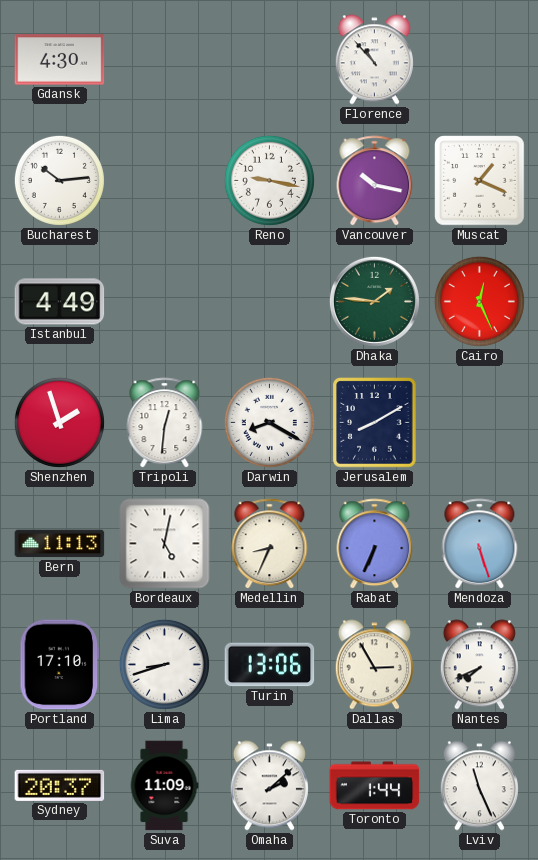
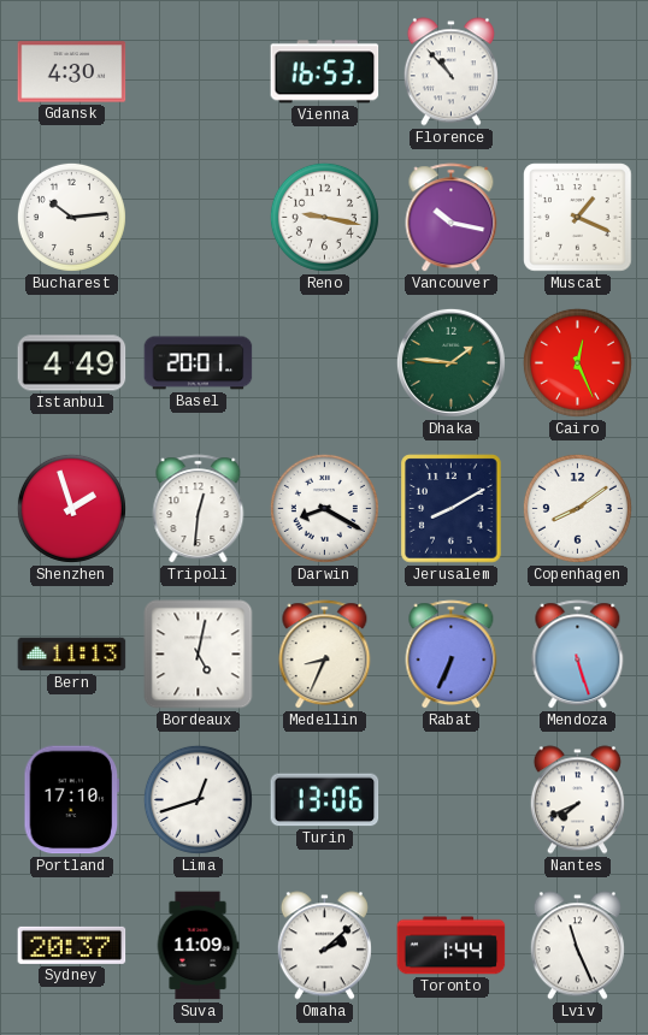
Vienna: none -> 16:53
Basel: none -> 20:01
Copenhagen: none -> 8:09
Lima: 8:42 -> 12:42
Dallas: 2:55 -> none
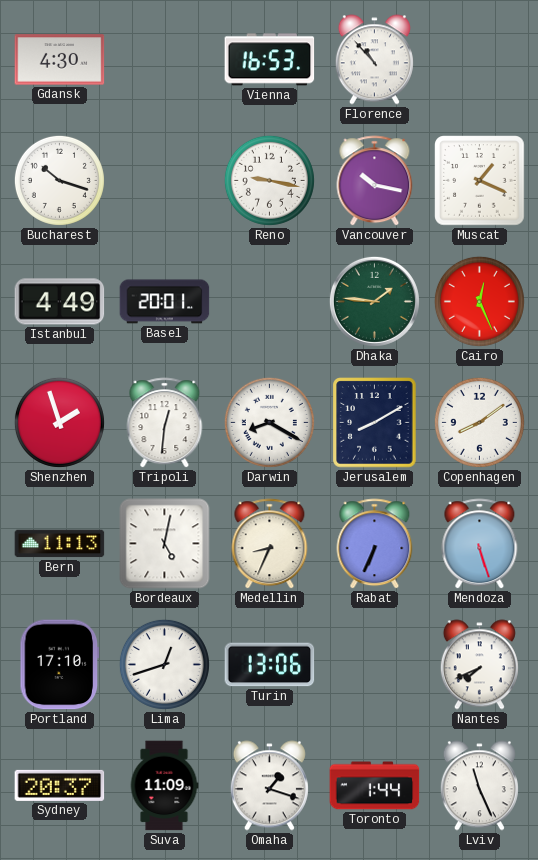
Bucharest: 10:14 -> 10:18
Omaha: 2:08 -> 1:18
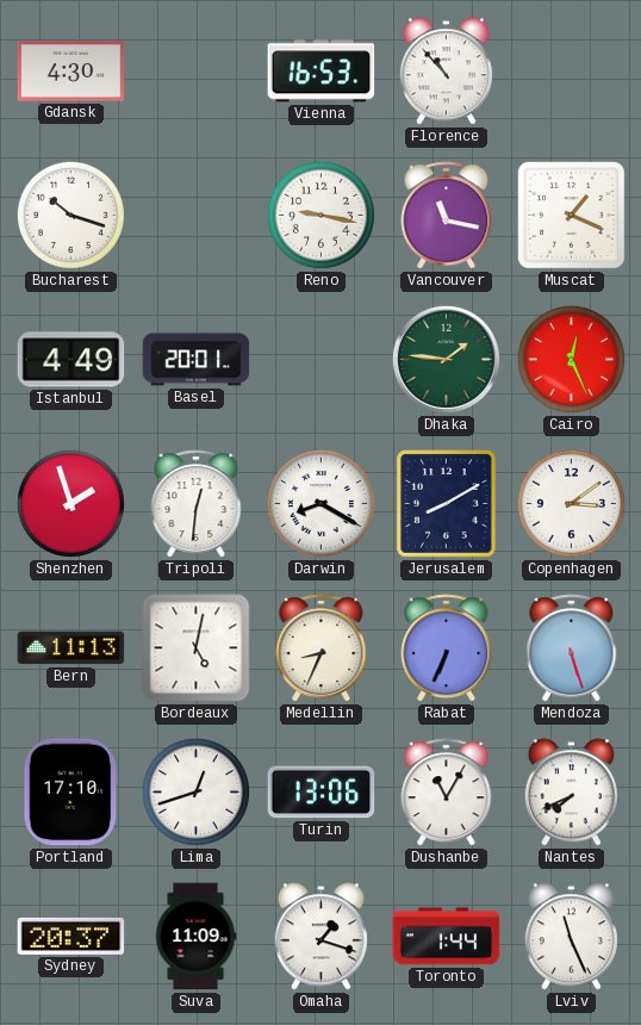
Vancouver: 10:17 -> 11:17
Copenhagen: 8:09 -> 3:09
Dushanbe: none -> 11:05
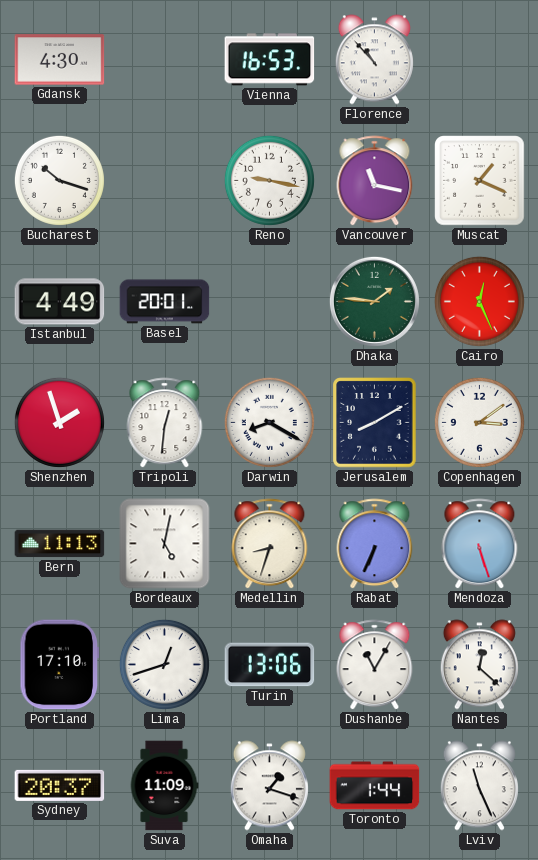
Medellin: 8:34 -> 8:33
Nantes: 7:41 -> 12:22
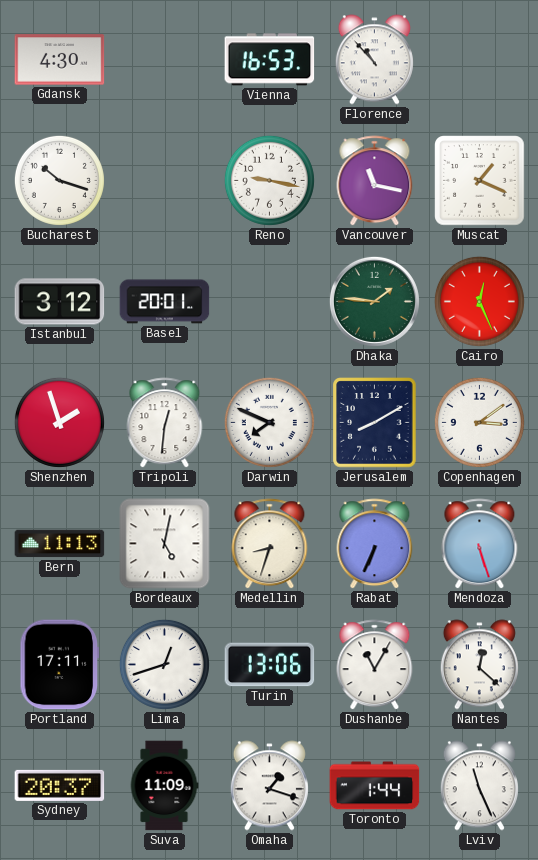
Istanbul: 4:49 -> 3:12
Darwin: 8:20 -> 7:49
Portland: 17:10 -> 17:11
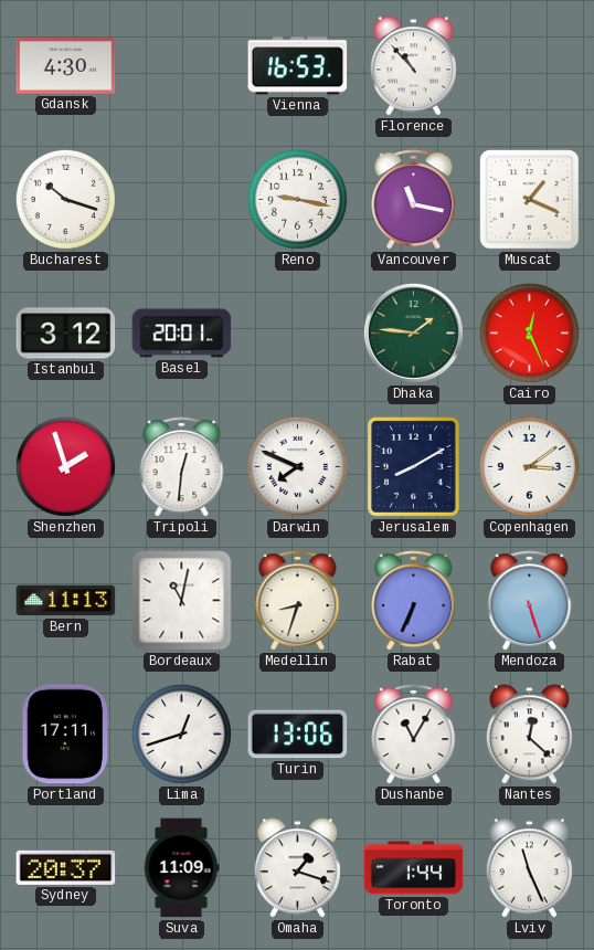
Bordeaux: 5:02 -> 11:02
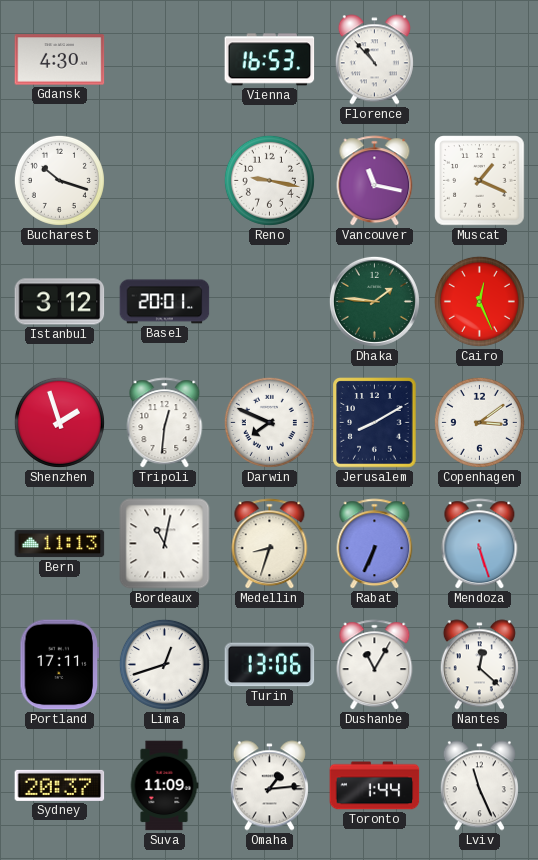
Omaha: 1:18 -> 1:14
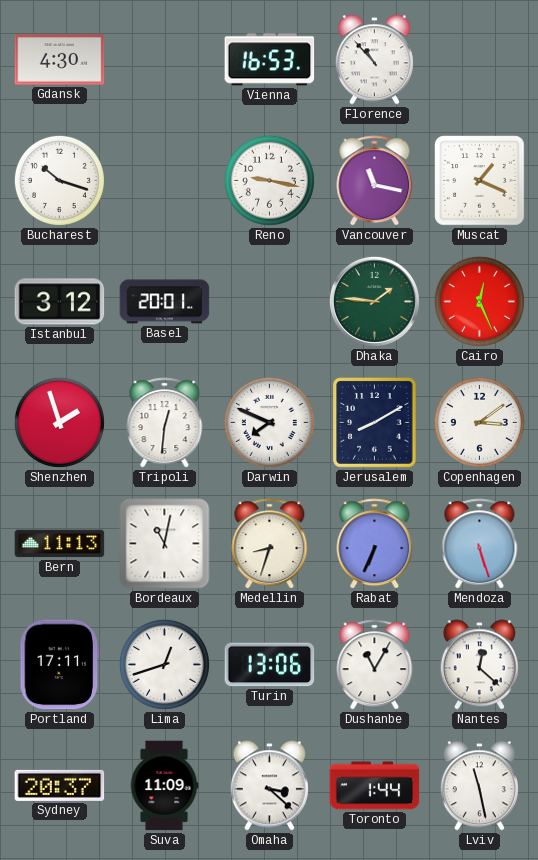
Omaha: 1:14 -> 3:22
Lviv: 11:26 -> 11:28
